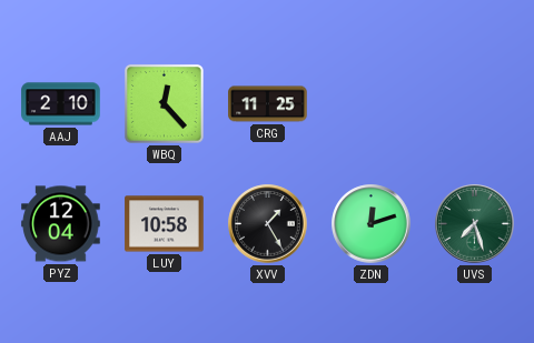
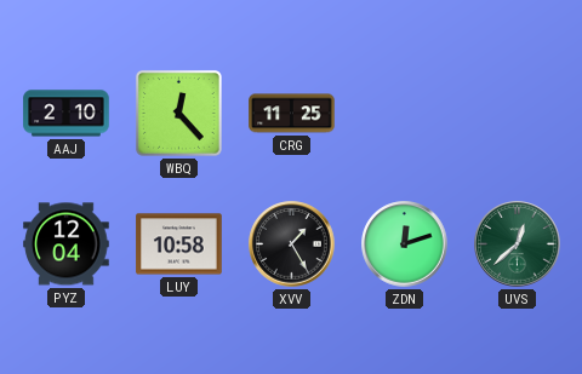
UVS: 7:27 -> 12:38
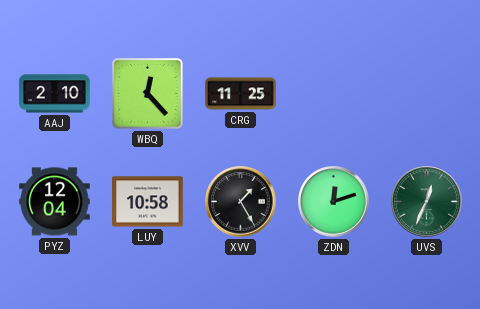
UVS: 12:38 -> 12:34
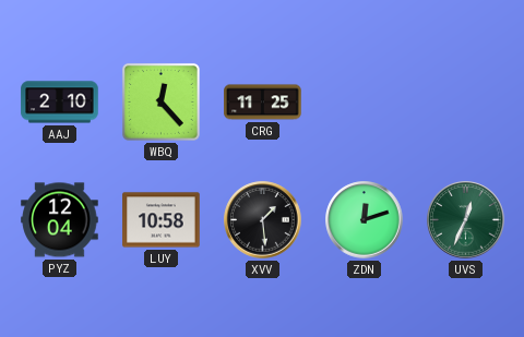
XVV: 1:25 -> 1:29
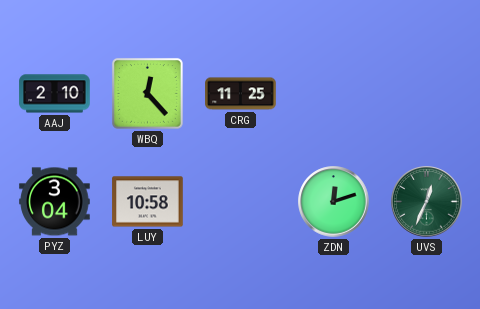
PYZ: 12:04 -> 3:04
XVV: 1:29 -> none
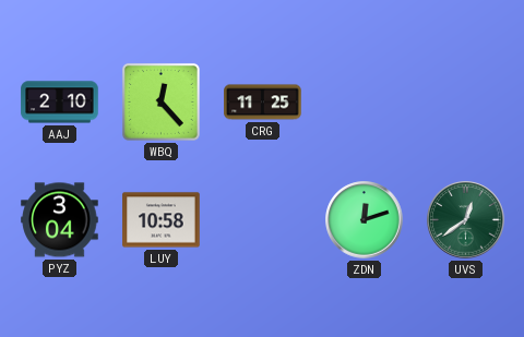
UVS: 12:34 -> 12:39
